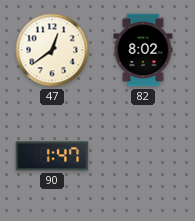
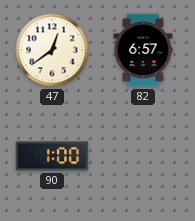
82: 8:02 -> 6:57
90: 1:47 -> 1:00
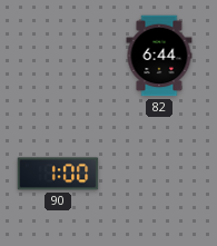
47: 12:39 -> none
82: 6:57 -> 6:44
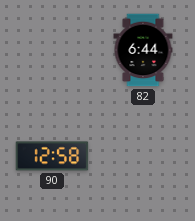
90: 1:00 -> 12:58
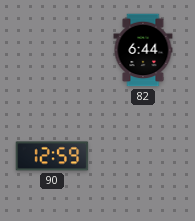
90: 12:58 -> 12:59
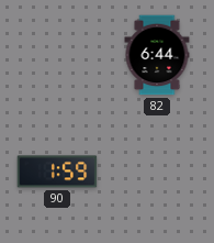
90: 12:59 -> 1:59
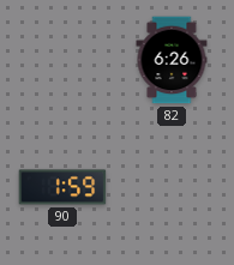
82: 6:44 -> 6:26
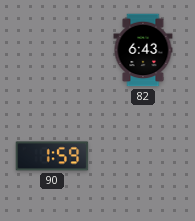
82: 6:26 -> 6:43
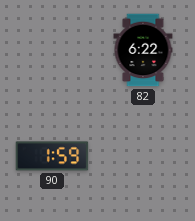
82: 6:43 -> 6:22
